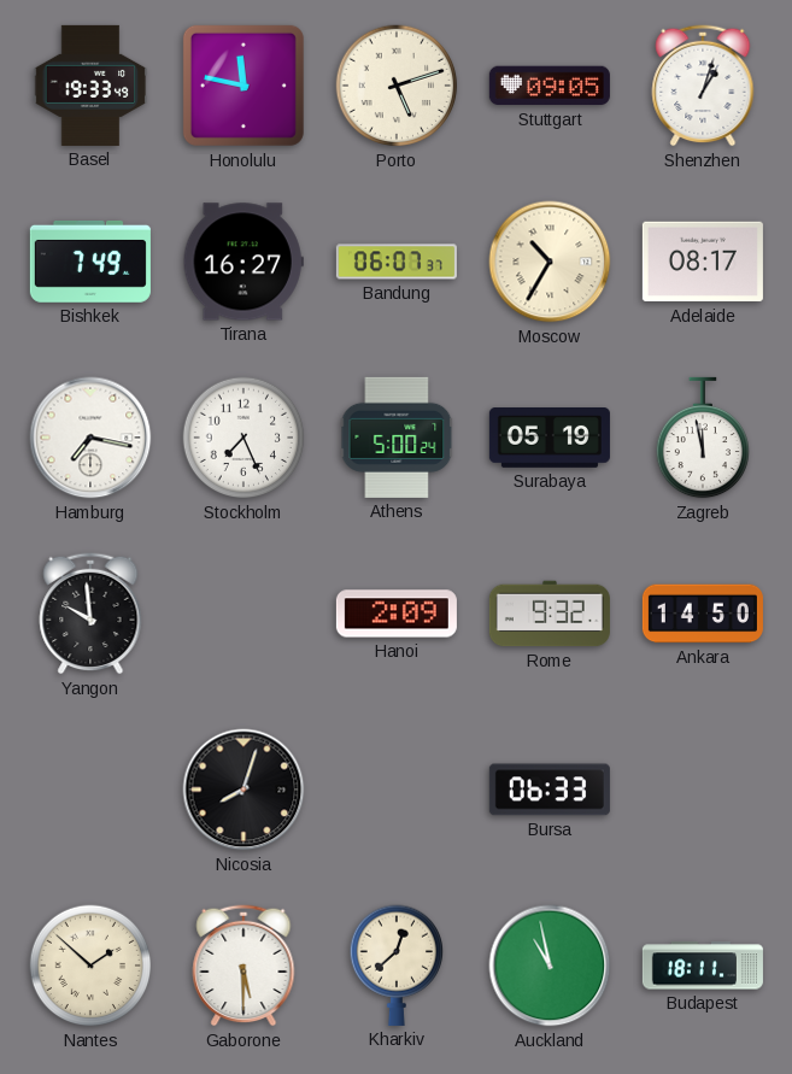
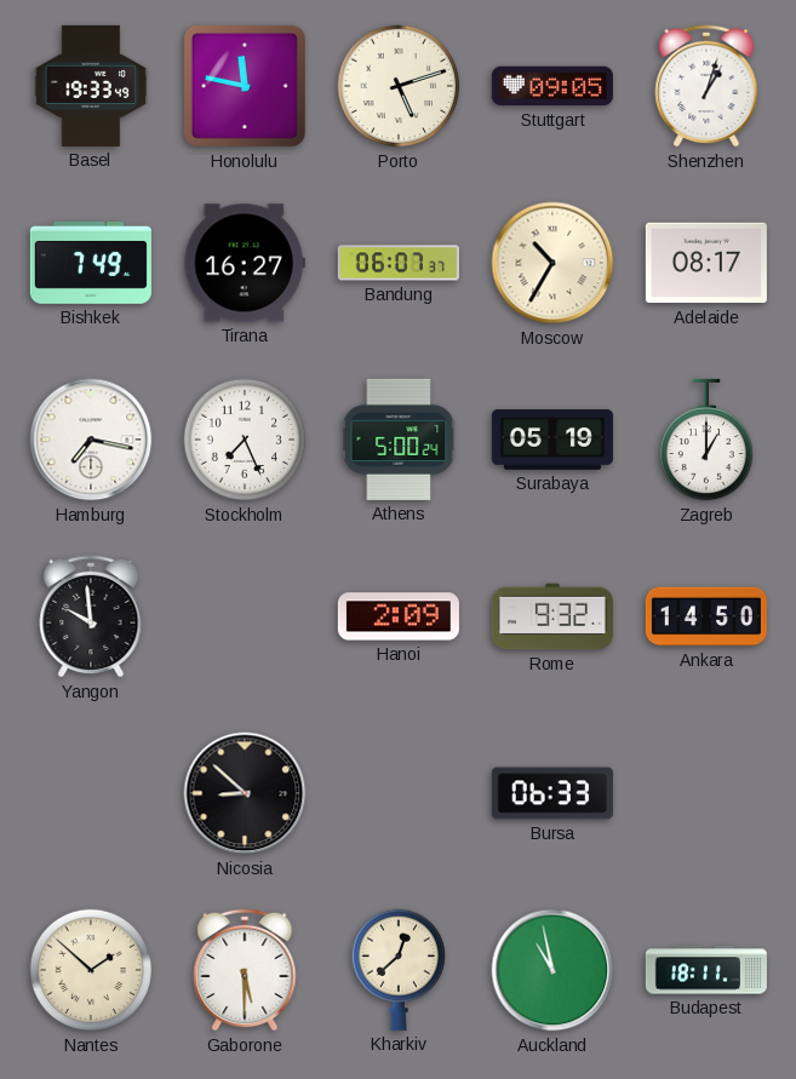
Zagreb: 11:58 -> 1:00
Nicosia: 8:03 -> 8:52
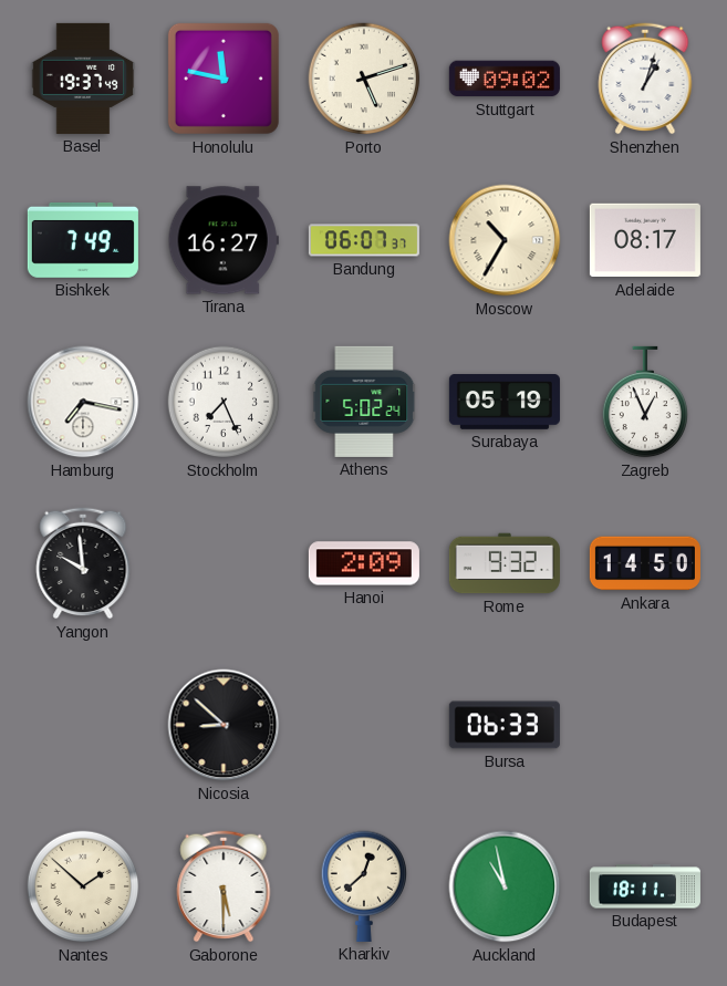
Basel: 19:33 -> 19:37
Stuttgart: 09:05 -> 09:02
Athens: 5:00 -> 5:02
Zagreb: 1:00 -> 12:56
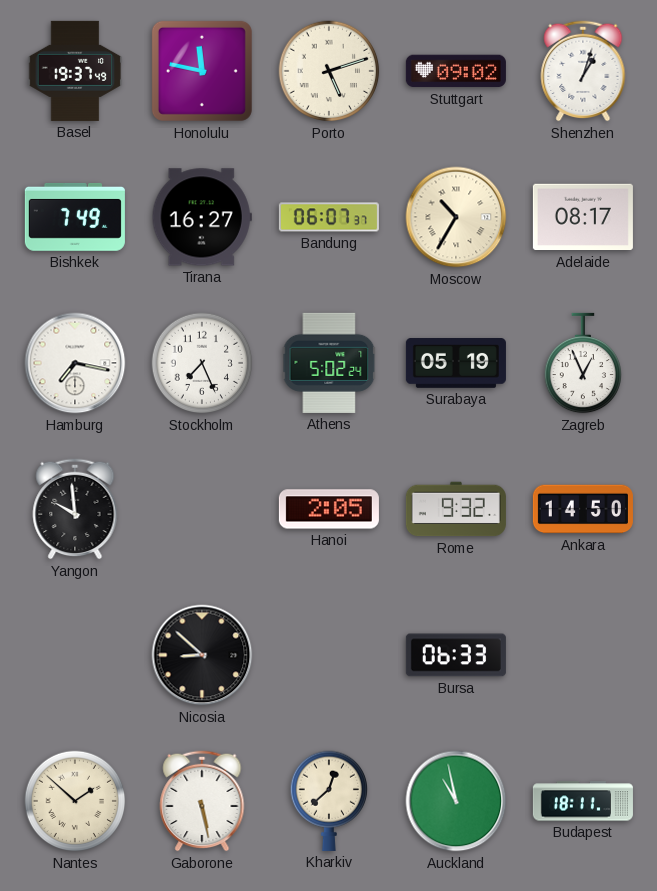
Hanoi: 2:09 -> 2:05
Gaborone: 5:30 -> 5:28
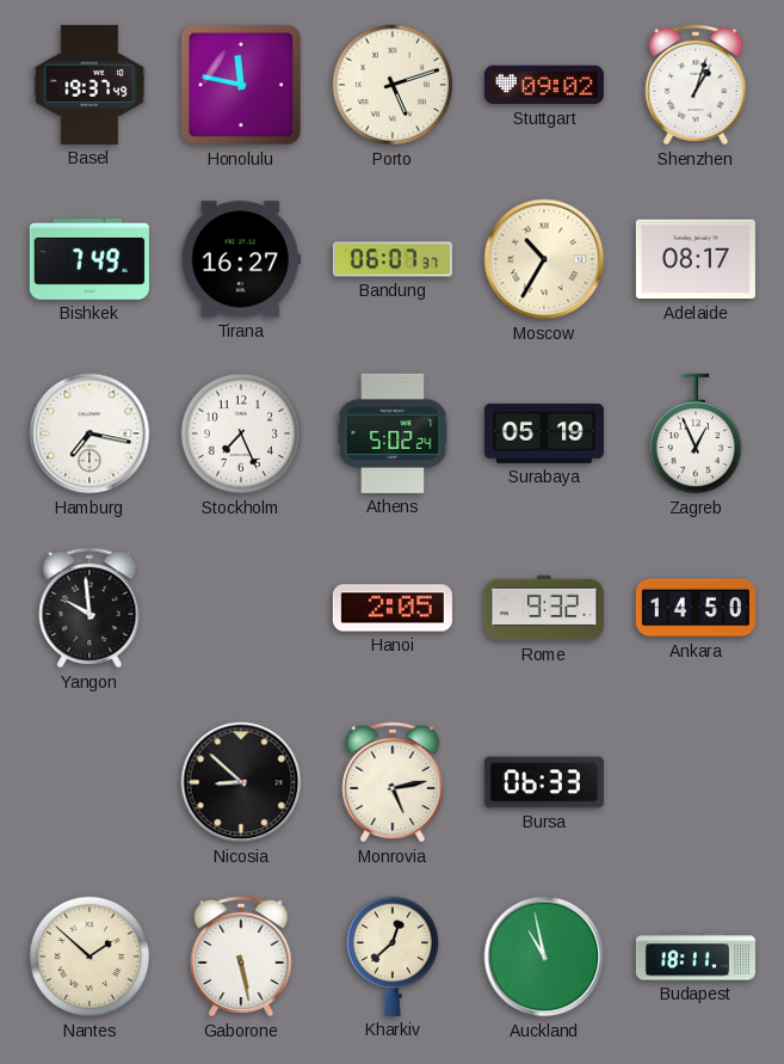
Monrovia: none -> 5:13
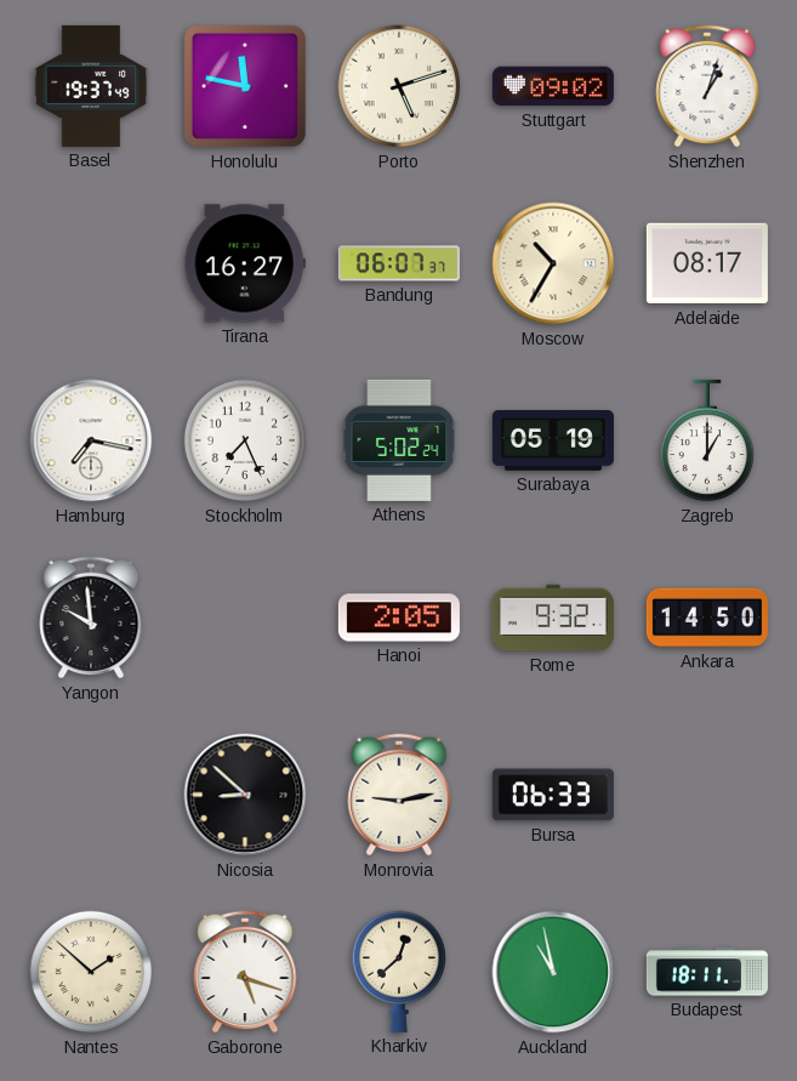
Bishkek: 7:49 -> none
Zagreb: 12:56 -> 1:00
Monrovia: 5:13 -> 9:13
Gaborone: 5:28 -> 5:18
